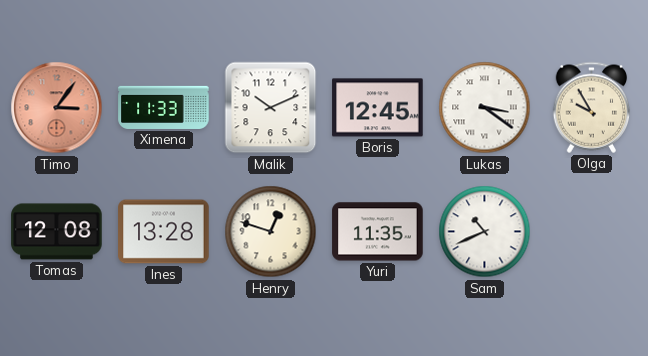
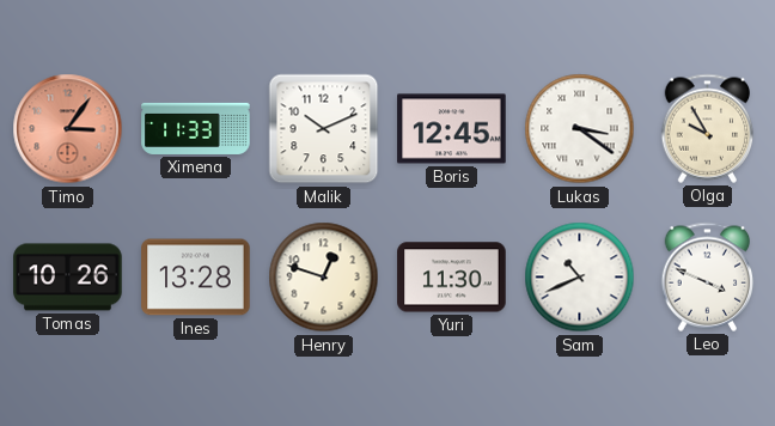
Tomas: 12:08 -> 10:26
Yuri: 11:35 -> 11:30
Leo: none -> 3:49
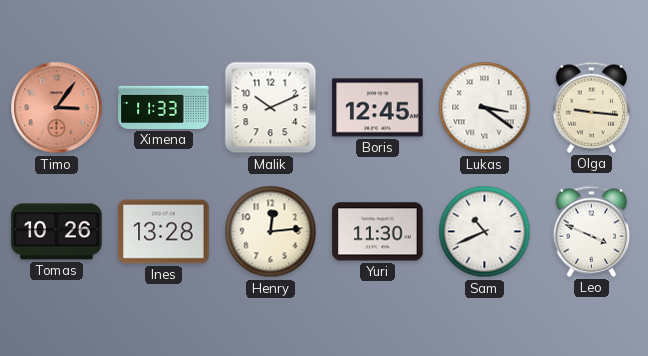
Olga: 9:55 -> 9:16
Henry: 12:48 -> 12:14
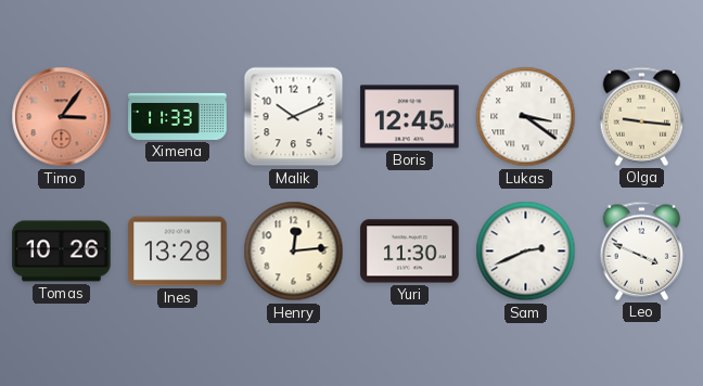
Sam: 10:41 -> 2:41
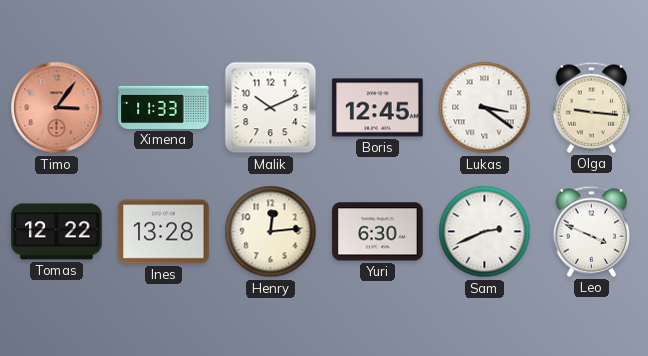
Tomas: 10:26 -> 12:22
Yuri: 11:30 -> 6:30
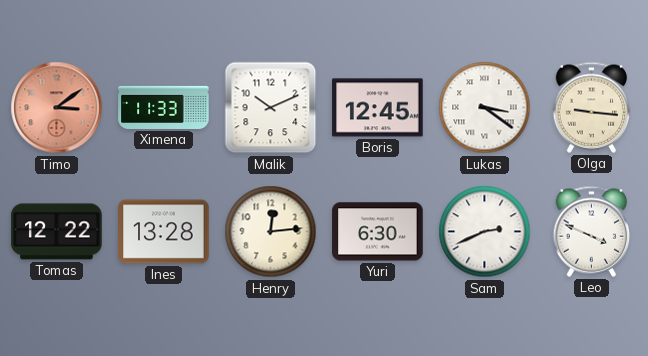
Timo: 3:06 -> 3:09
